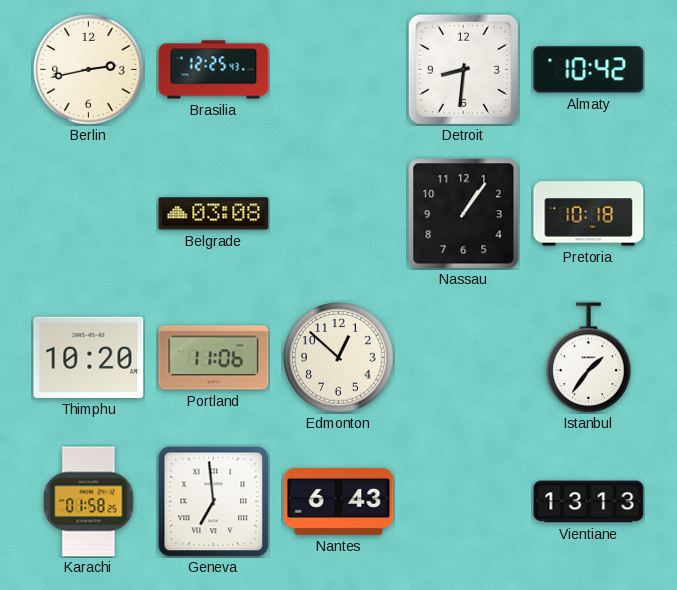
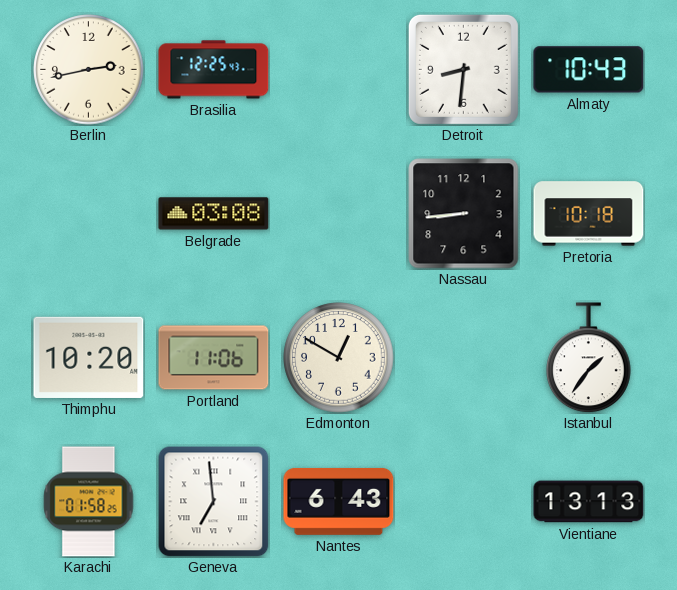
Almaty: 10:42 -> 10:43
Nassau: 1:06 -> 8:44
Edmonton: 12:52 -> 12:50
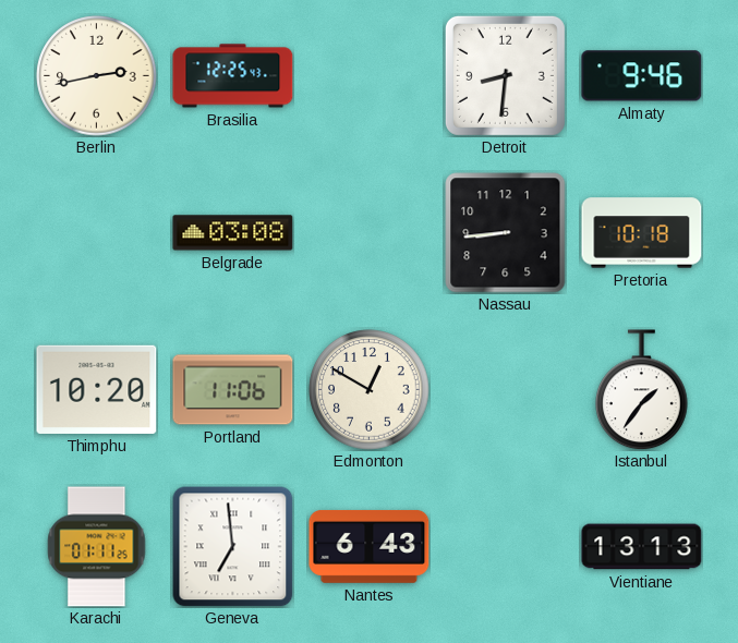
Almaty: 10:43 -> 9:46
Karachi: 01:58 -> 01:11
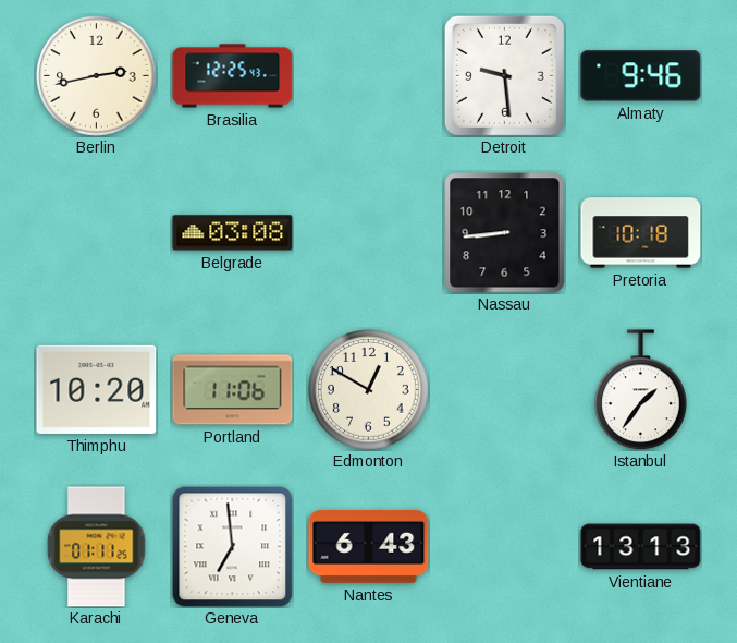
Detroit: 8:31 -> 9:29
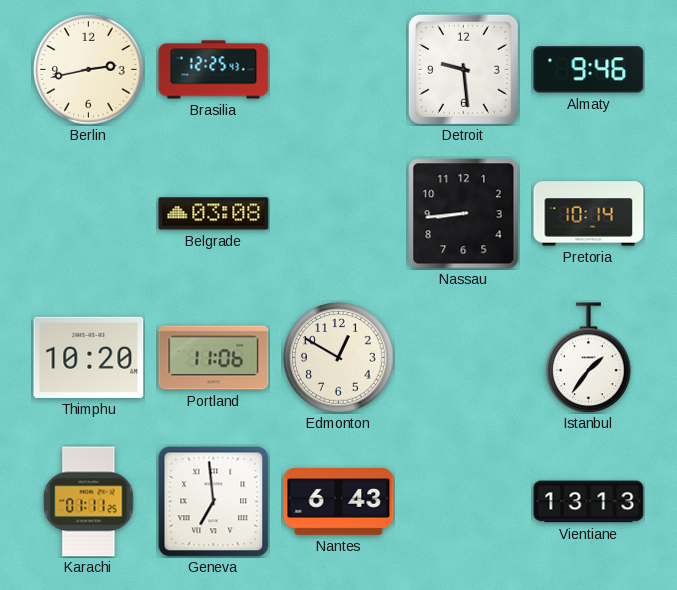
Pretoria: 10:18 -> 10:14
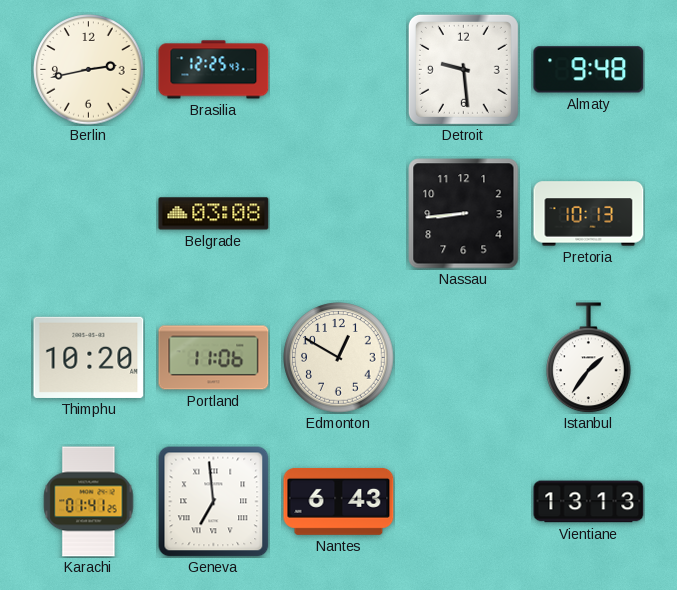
Almaty: 9:46 -> 9:48
Pretoria: 10:14 -> 10:13
Karachi: 01:11 -> 01:41
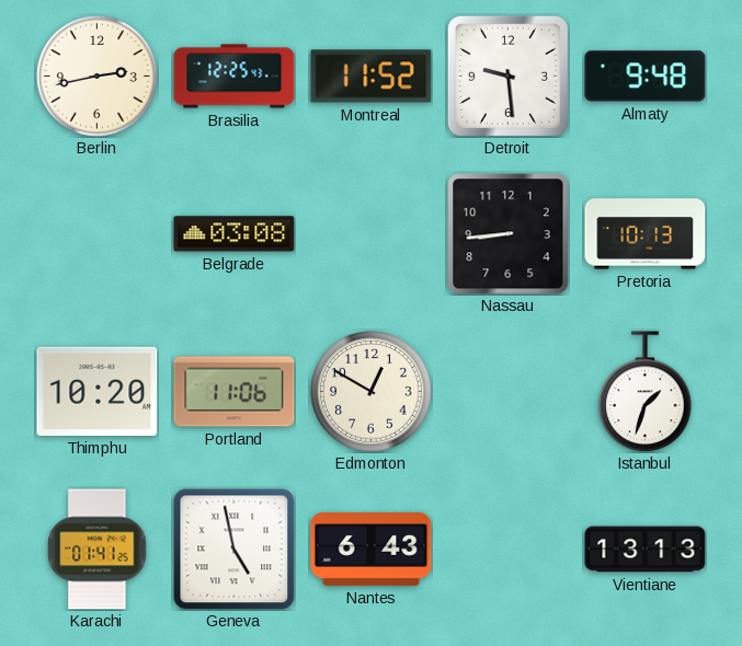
Montreal: none -> 11:52
Istanbul: 1:36 -> 1:33
Geneva: 6:59 -> 4:58
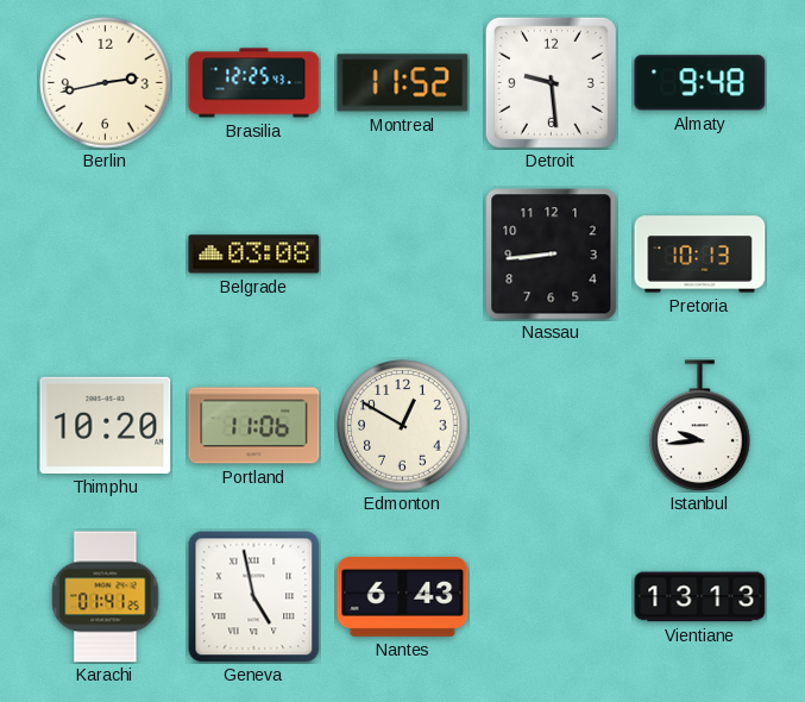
Istanbul: 1:33 -> 9:44
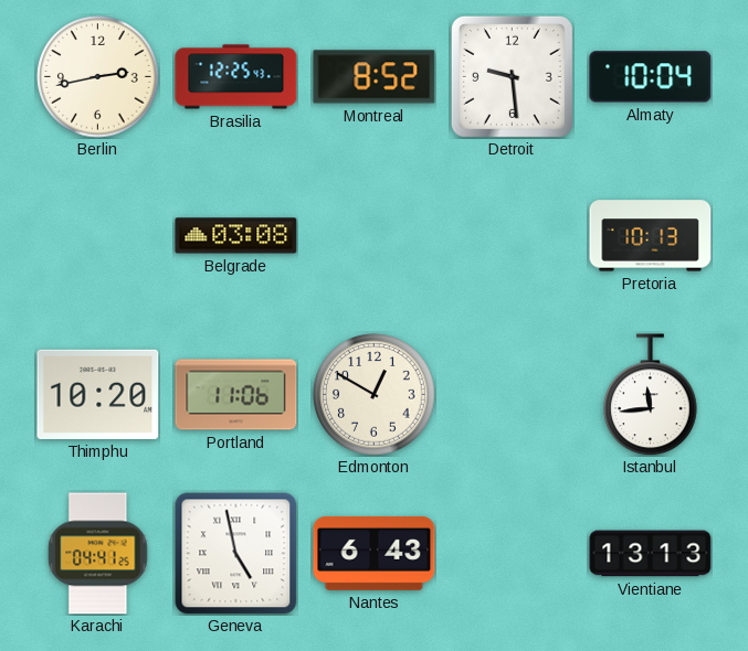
Montreal: 11:52 -> 8:52
Almaty: 9:48 -> 10:04
Nassau: 8:44 -> none
Istanbul: 9:44 -> 11:44
Karachi: 01:41 -> 04:41
